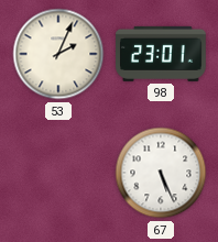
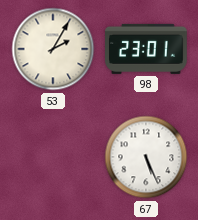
53: 2:04 -> 2:05
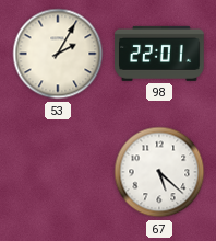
98: 23:01 -> 22:01
67: 5:26 -> 5:22
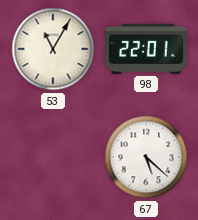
53: 2:05 -> 11:05
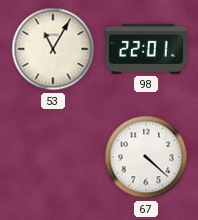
67: 5:22 -> 4:22
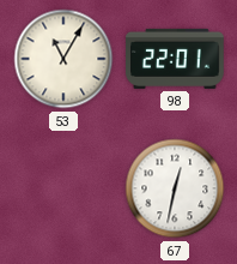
67: 4:22 -> 12:32
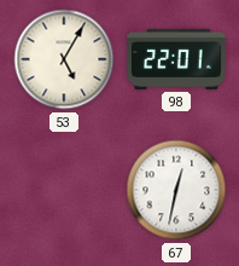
53: 11:05 -> 5:05
